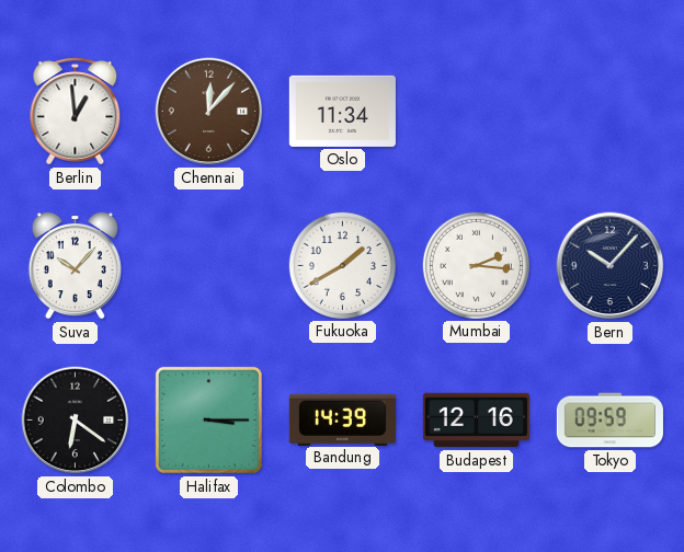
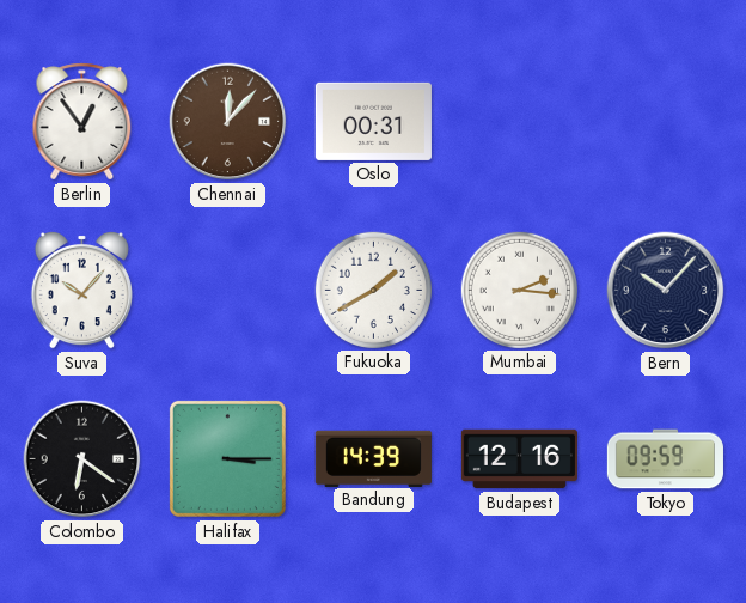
Berlin: 12:59 -> 12:54
Oslo: 11:34 -> 00:31
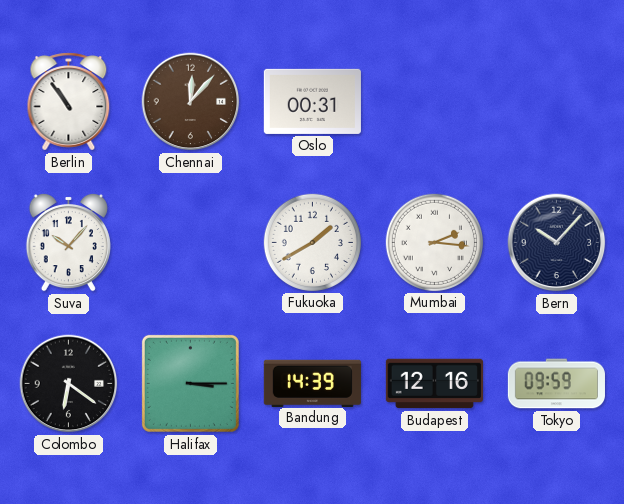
Berlin: 12:54 -> 10:54
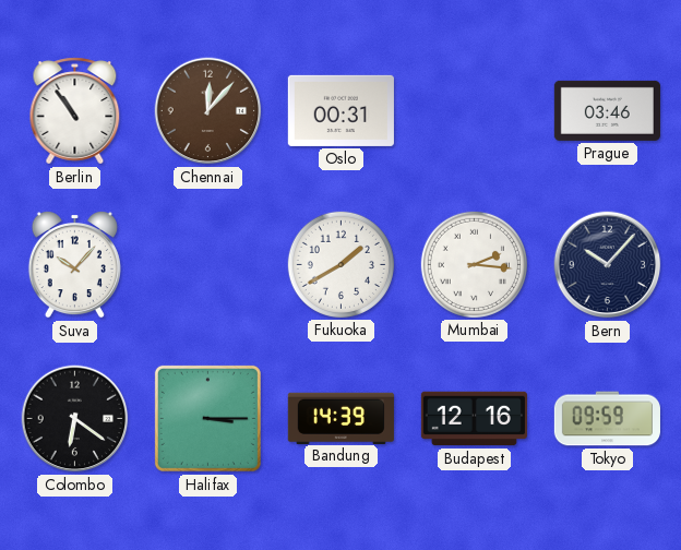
Prague: none -> 03:46
